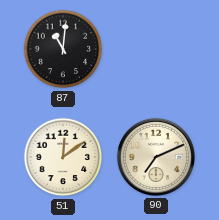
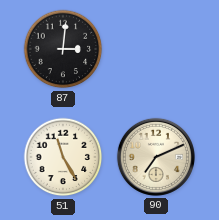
87: 11:01 -> 3:01
51: 12:09 -> 11:25
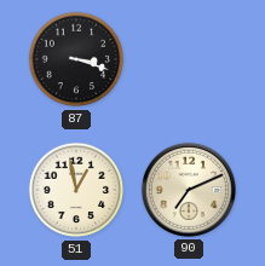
87: 3:01 -> 3:18
51: 11:25 -> 12:58
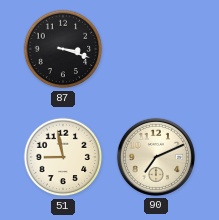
51: 12:58 -> 8:58
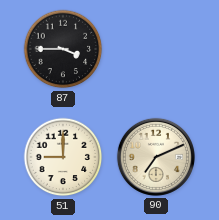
87: 3:18 -> 3:45
51: 8:58 -> 9:00
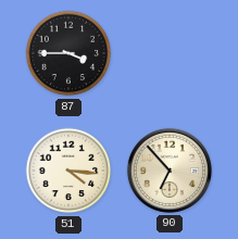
51: 9:00 -> 4:16
90: 7:11 -> 6:53
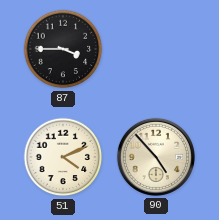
51: 4:16 -> 4:11
90: 6:53 -> 4:53
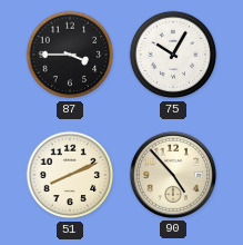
75: none -> 10:05
51: 4:11 -> 8:11
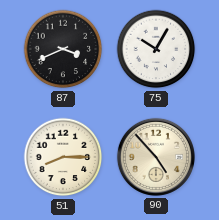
87: 3:45 -> 3:41
51: 8:11 -> 8:15
